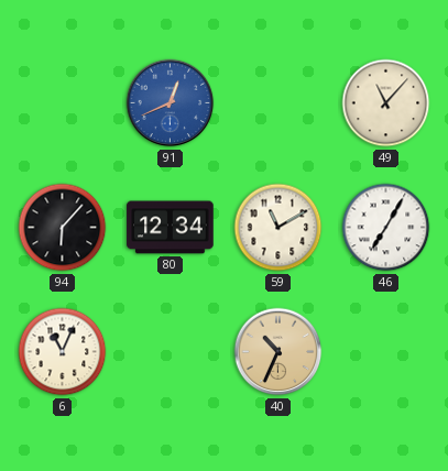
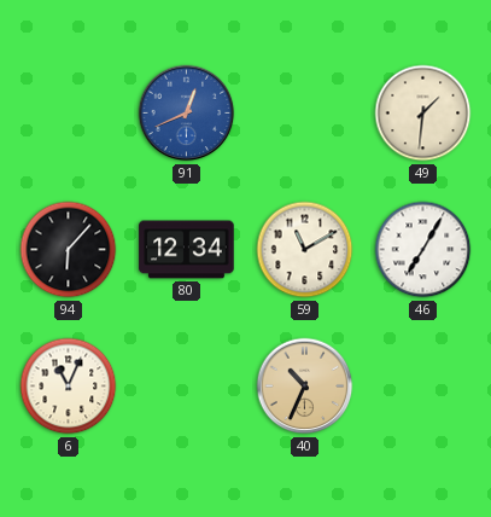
49: 11:07 -> 1:31
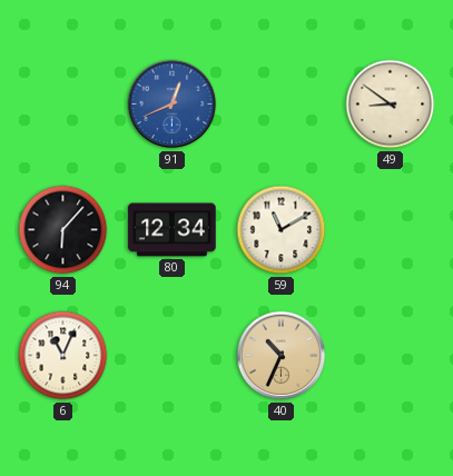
49: 1:31 -> 8:51
46: 7:05 -> none
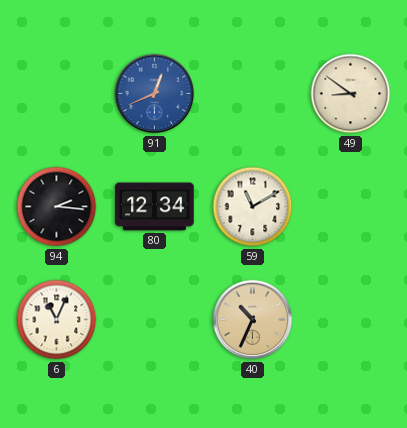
94: 6:07 -> 2:16
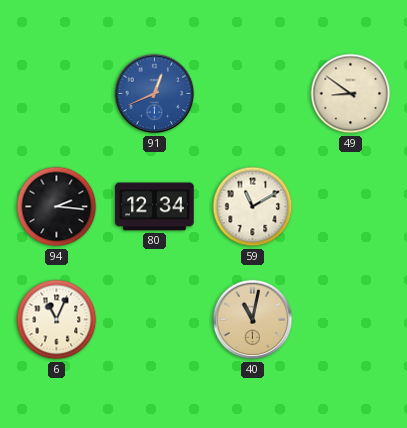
40: 10:34 -> 11:02
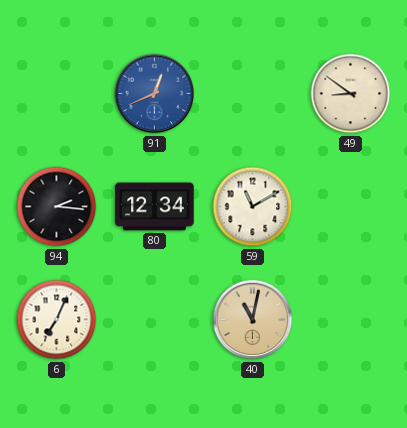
6: 11:04 -> 7:04
